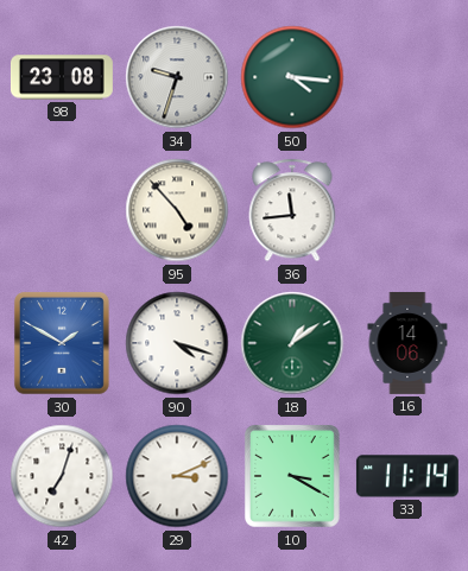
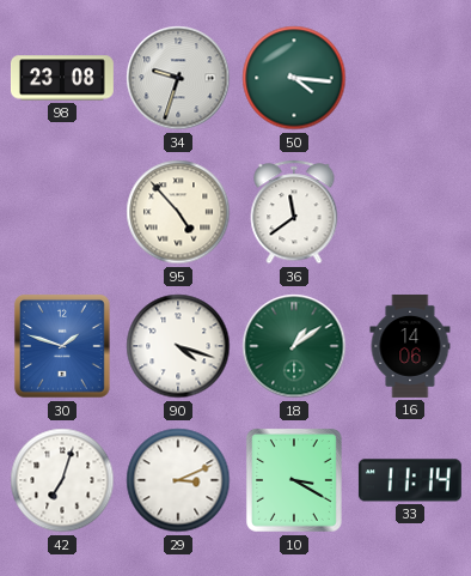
36: 11:44 -> 11:39
30: 1:50 -> 1:48
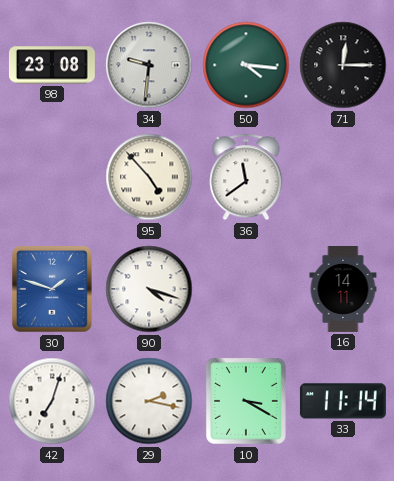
34: 9:33 -> 9:31
71: none -> 12:15
18: 1:09 -> none
16: 14:06 -> 14:11
29: 3:11 -> 2:17
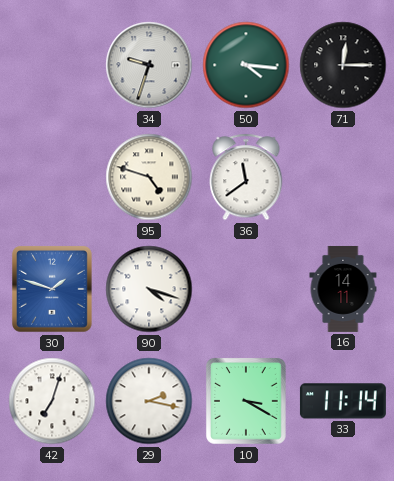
98: 23:08 -> none
34: 9:31 -> 9:33
95: 4:53 -> 4:48
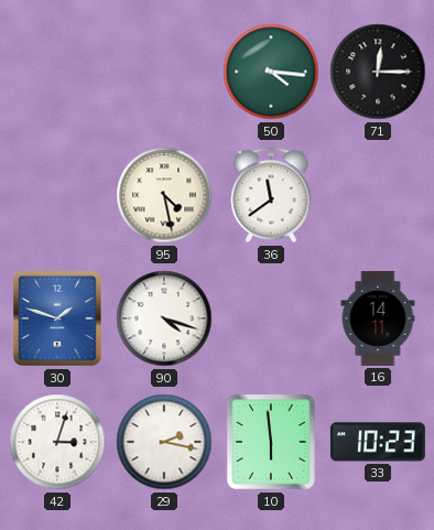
34: 9:33 -> none
95: 4:48 -> 4:28
42: 7:03 -> 3:03
10: 3:20 -> 5:59
33: 11:14 -> 10:23
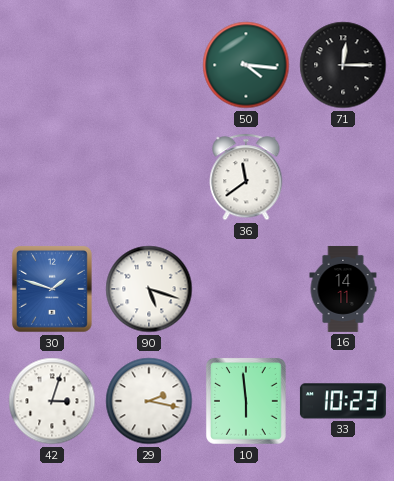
95: 4:28 -> none
90: 4:18 -> 5:18
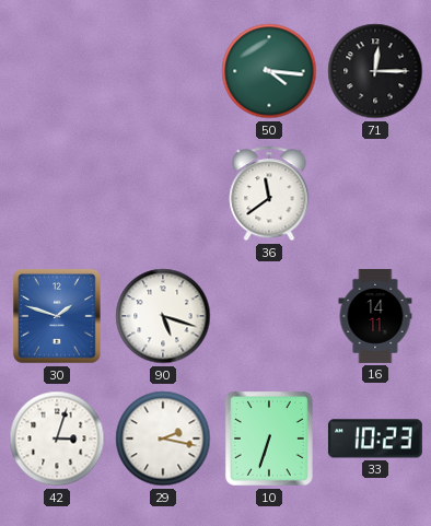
10: 5:59 -> 6:33
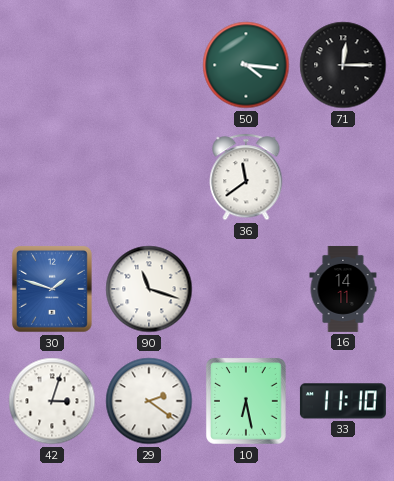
90: 5:18 -> 11:18
29: 2:17 -> 2:21
10: 6:33 -> 6:28
33: 10:23 -> 11:10
